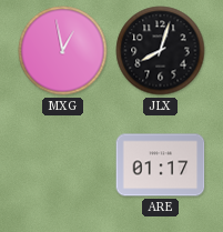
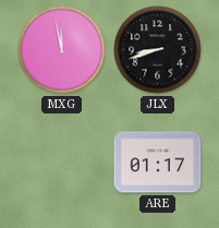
MXG: 12:58 -> 11:58
JLX: 8:03 -> 8:42
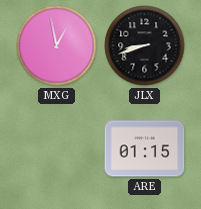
MXG: 11:58 -> 12:58
ARE: 01:17 -> 01:15
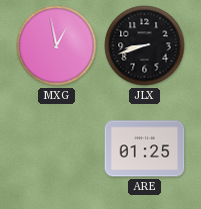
ARE: 01:15 -> 01:25
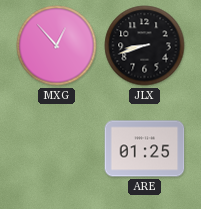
MXG: 12:58 -> 12:53
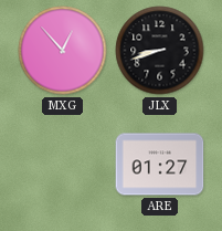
ARE: 01:25 -> 01:27
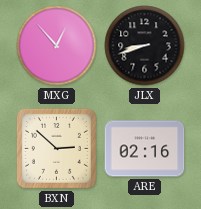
BXN: none -> 2:52
ARE: 01:27 -> 02:16
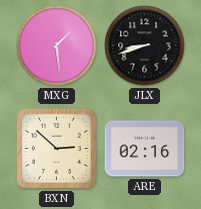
MXG: 12:53 -> 1:29
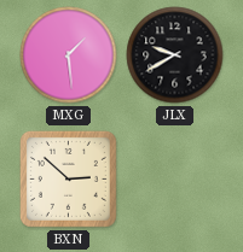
JLX: 8:42 -> 9:40
ARE: 02:16 -> none
